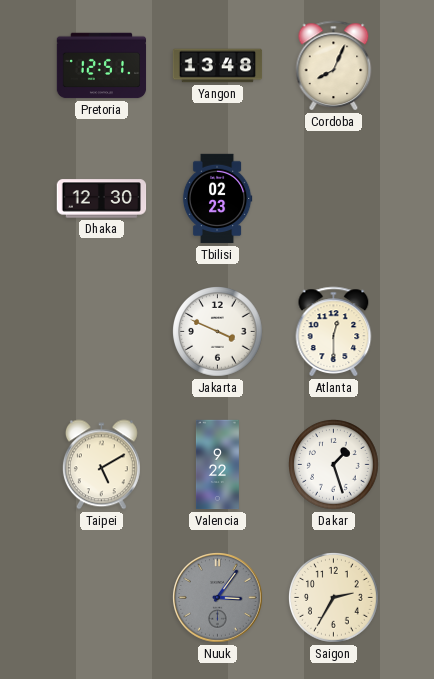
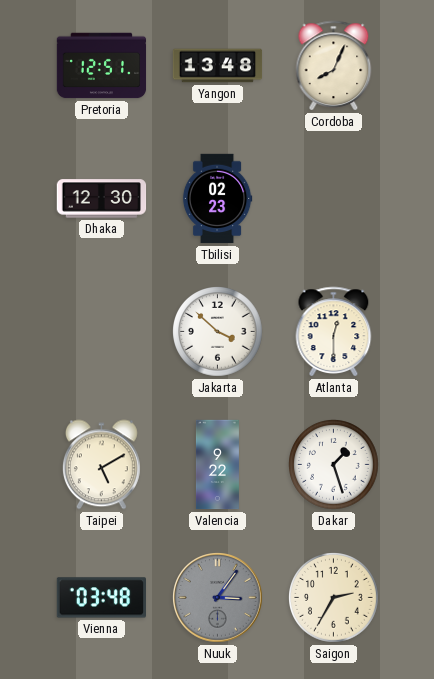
Jakarta: 3:49 -> 3:52
Vienna: none -> 03:48
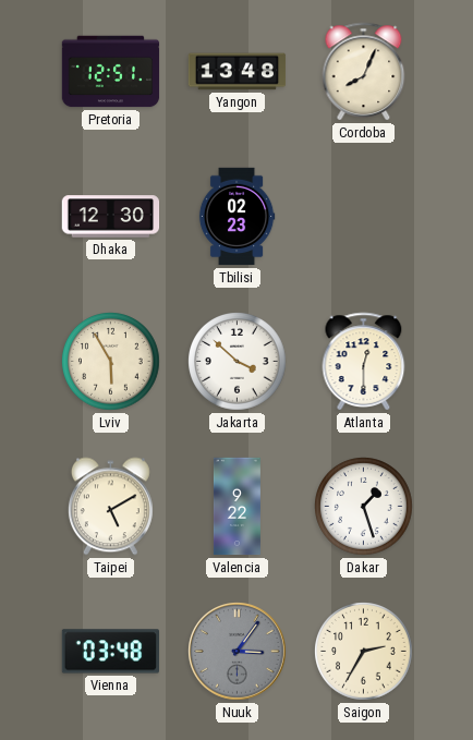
Lviv: none -> 5:55
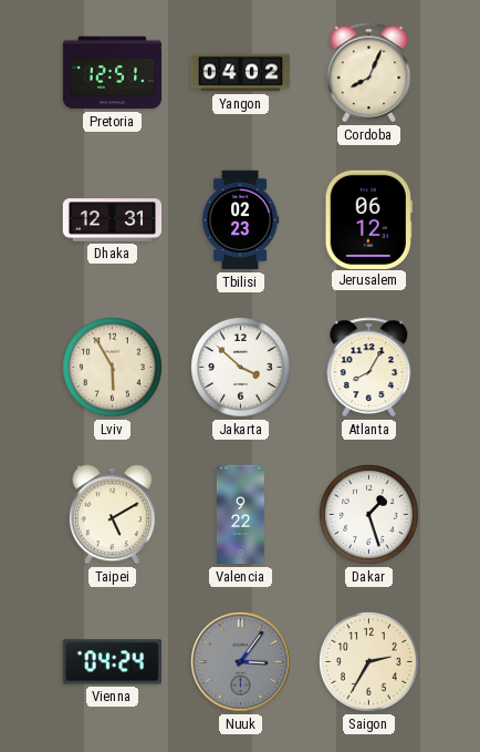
Yangon: 13:48 -> 04:02
Dhaka: 12:30 -> 12:31
Jerusalem: none -> 06:12
Atlanta: 12:30 -> 8:05
Vienna: 03:48 -> 04:24
